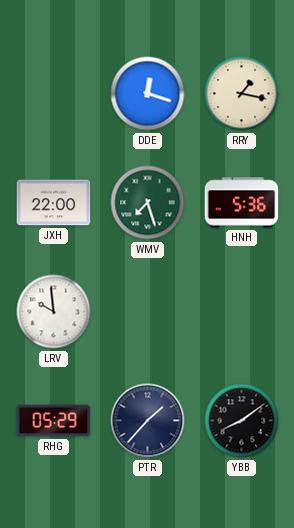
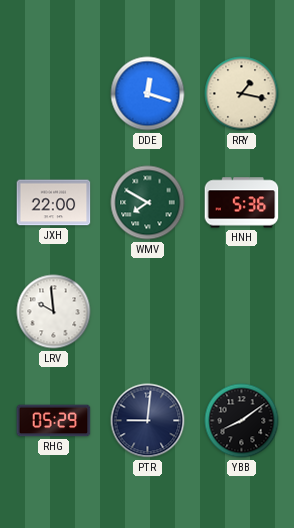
WMV: 7:27 -> 7:50
PTR: 1:37 -> 9:01
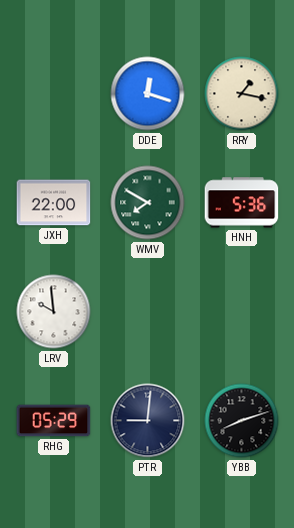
YBB: 8:09 -> 8:12
